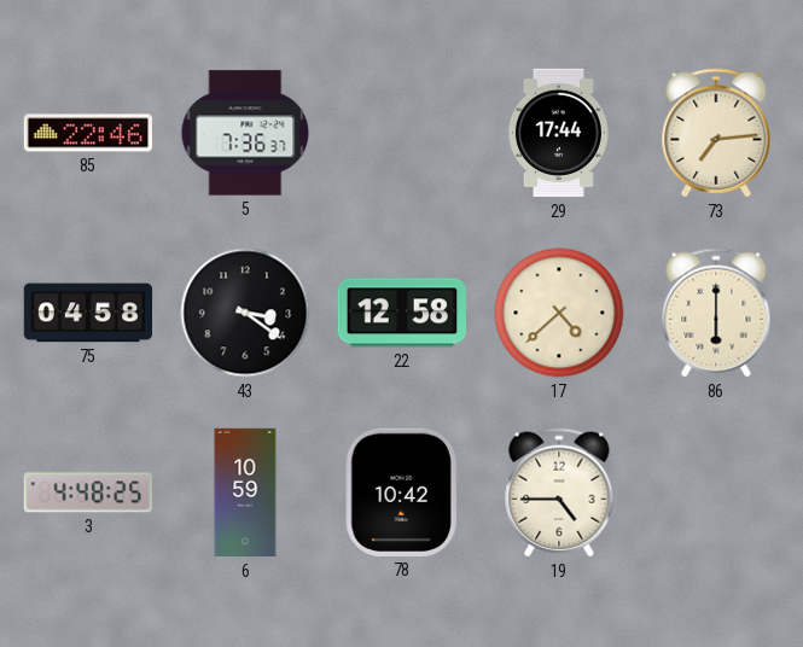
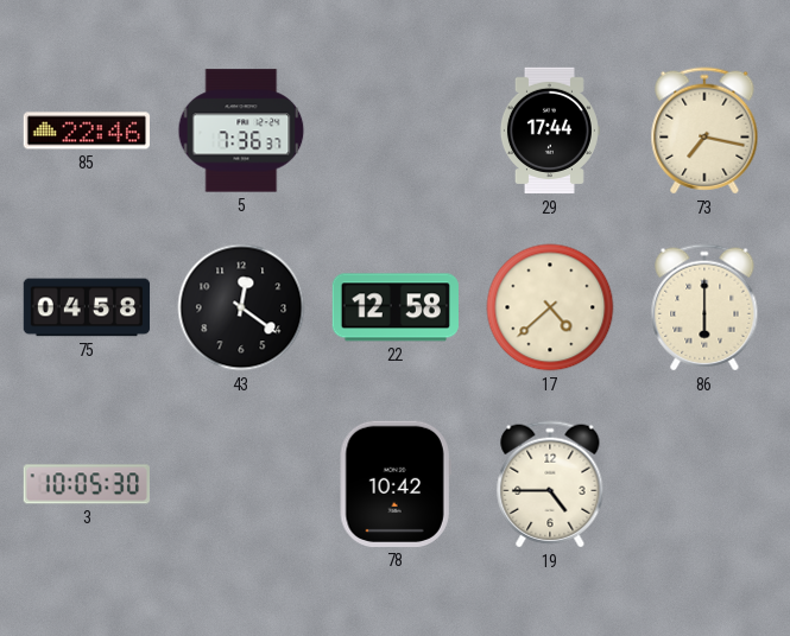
73: 7:14 -> 7:17
43: 3:21 -> 12:21
3: 4:48 -> 10:05
6: 10:59 -> none
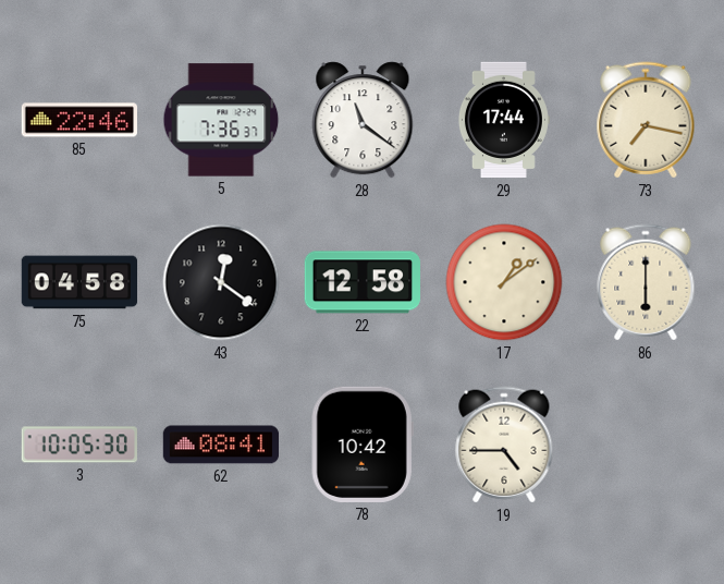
28: none -> 11:21
17: 4:38 -> 1:09
62: none -> 08:41
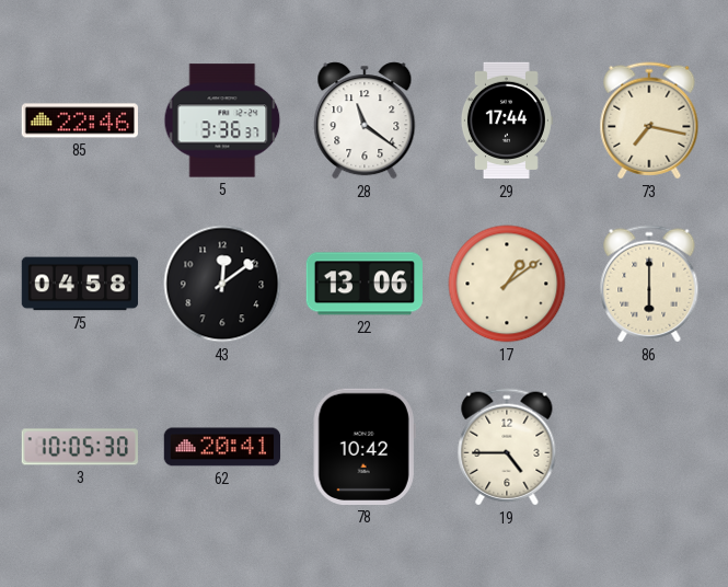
5: 7:36 -> 3:36
43: 12:21 -> 12:09
22: 12:58 -> 13:06
62: 08:41 -> 20:41
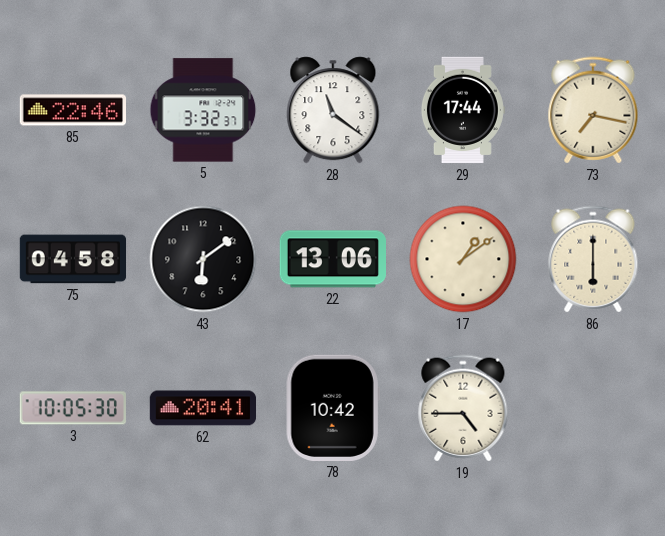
5: 3:36 -> 3:32
43: 12:09 -> 6:09
